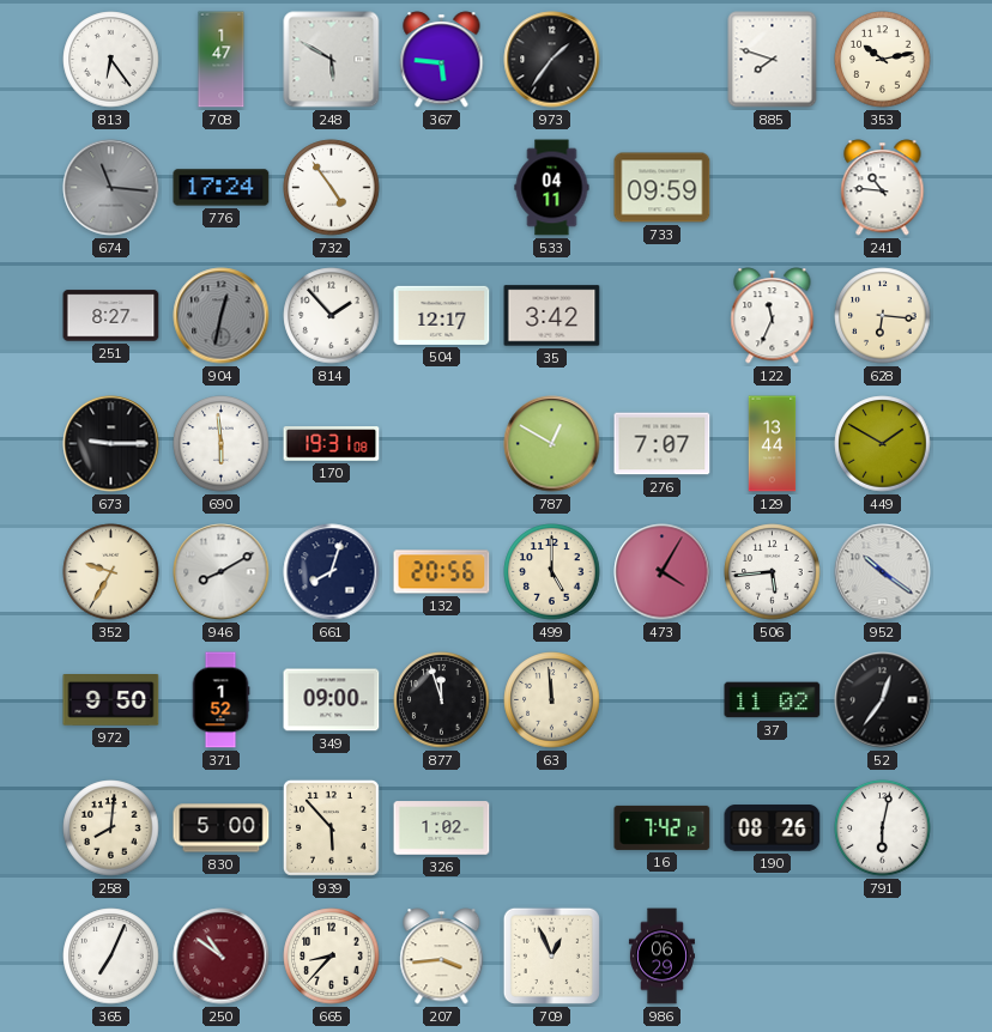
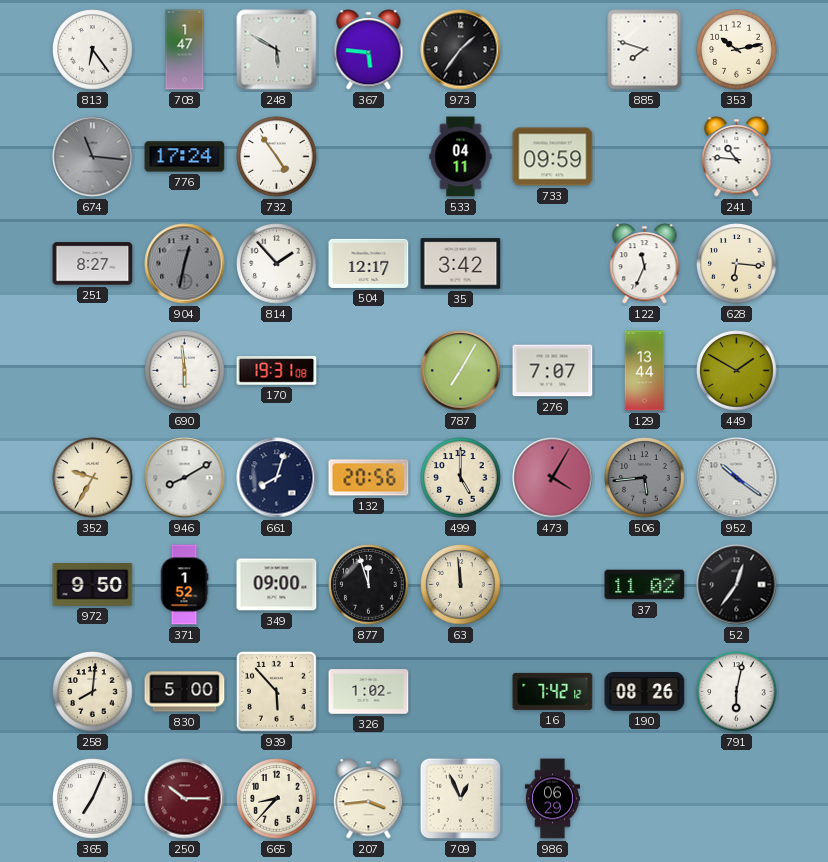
673: 9:15 -> none
787: 12:50 -> 7:05
506 dial: white -> grey
250: 10:51 -> 10:15
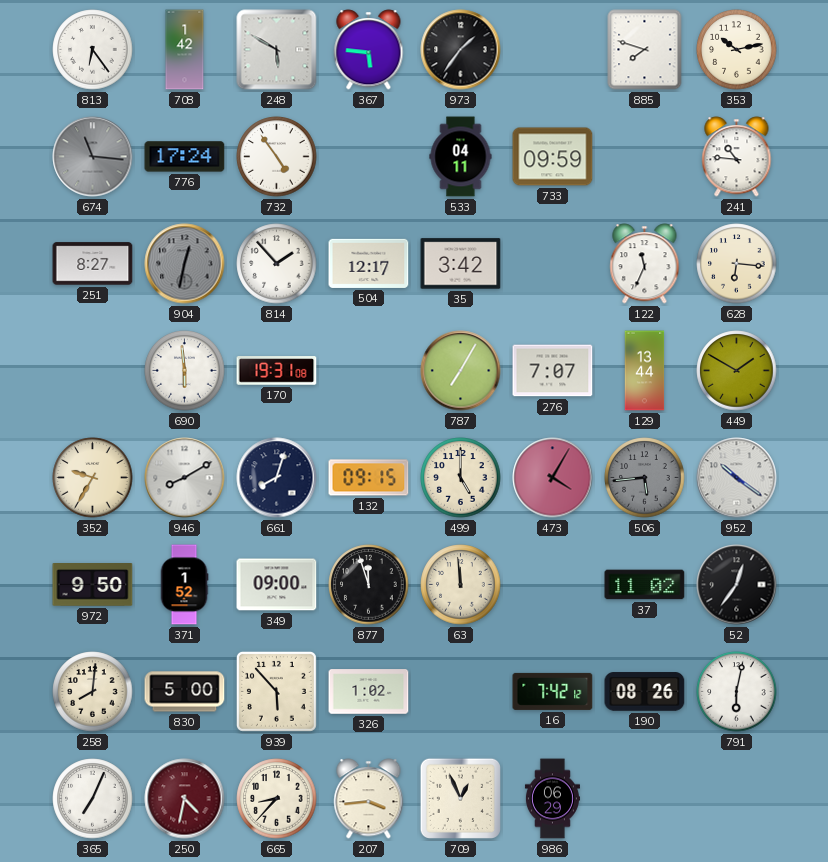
708: 1:47 -> 1:42
132: 20:56 -> 09:15
250: 10:15 -> 4:32
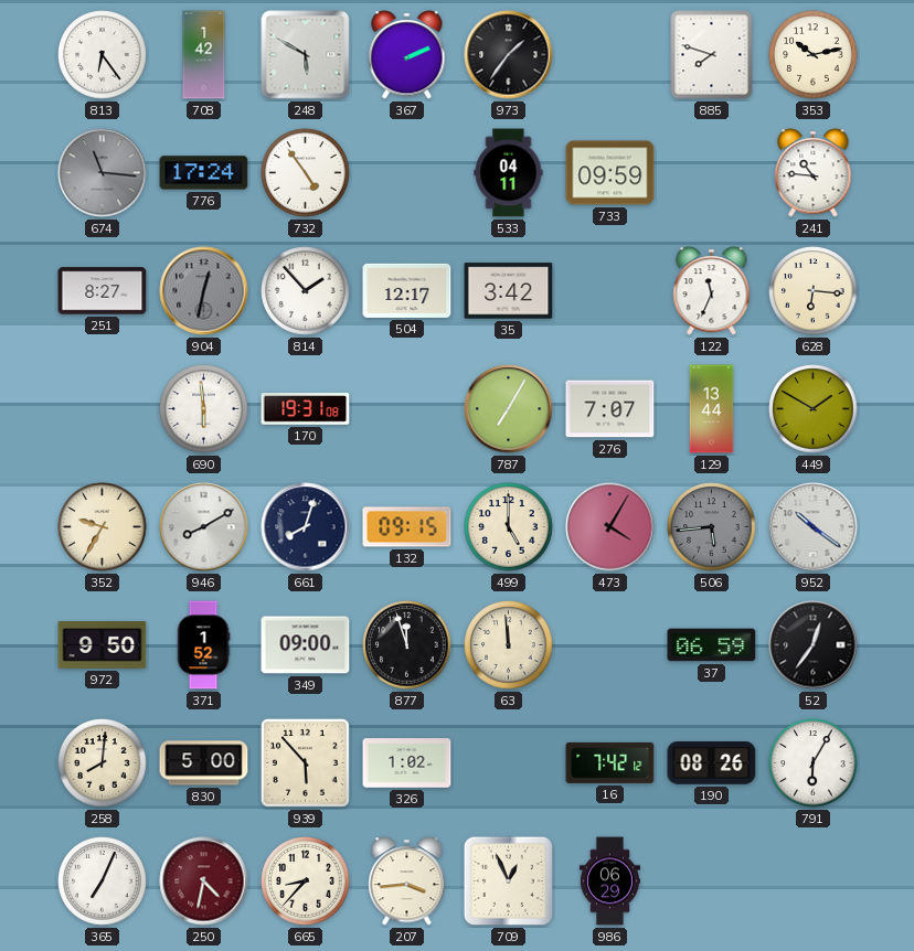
367: 5:46 -> 2:11
37: 11:02 -> 06:59
791: 6:02 -> 6:05
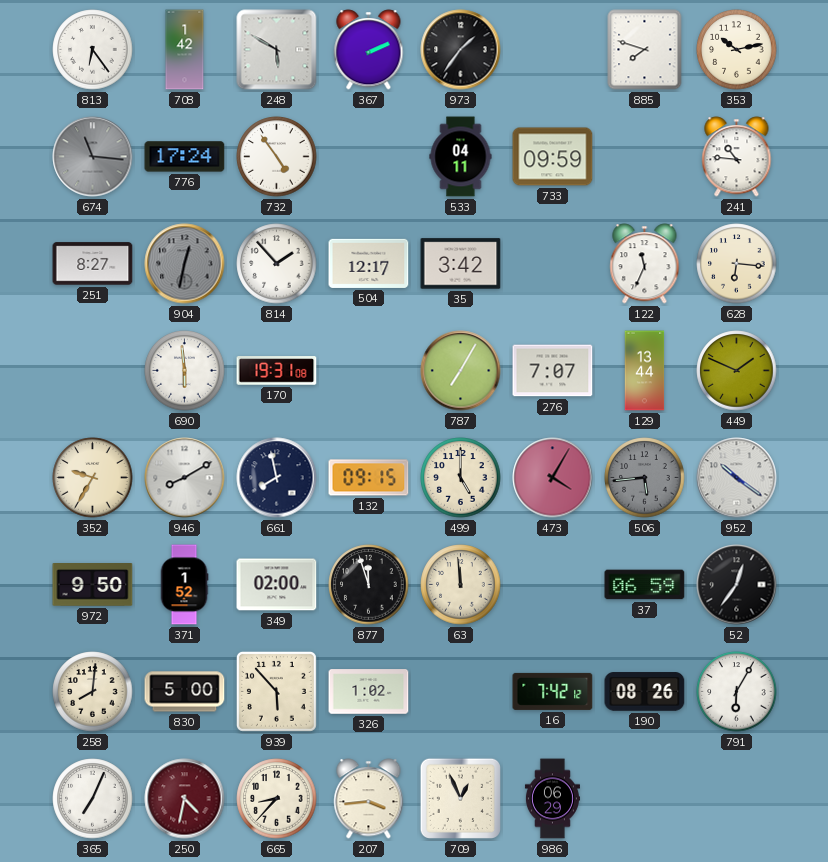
449: 1:50 -> 1:49
661: 8:03 -> 7:58
349: 09:00 -> 02:00
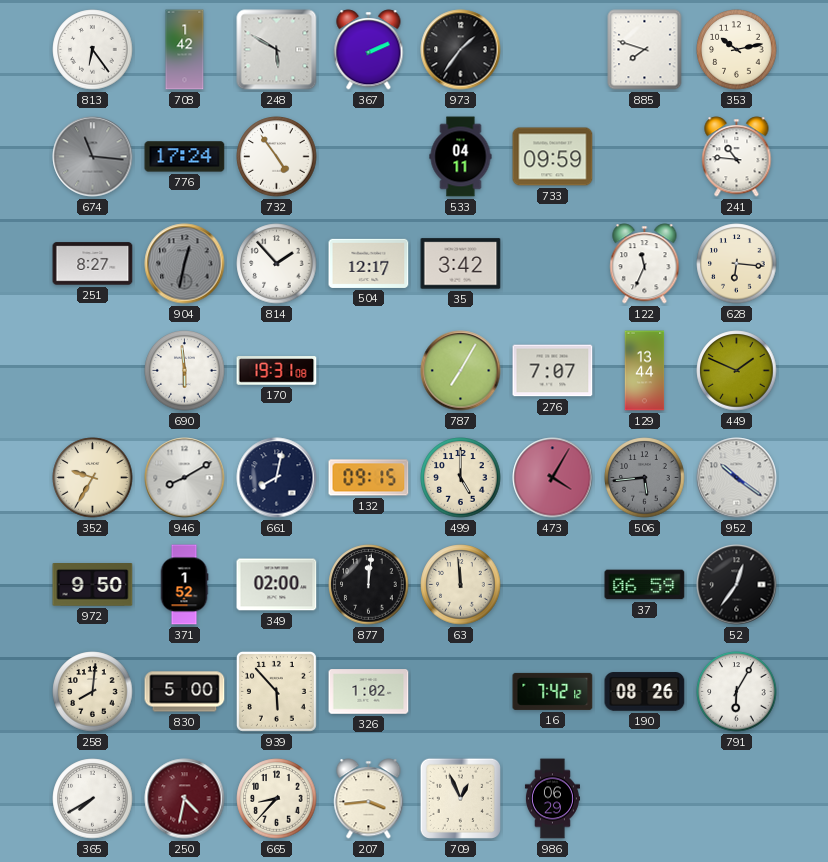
661: 7:58 -> 8:02
877: 11:57 -> 12:01
365: 7:04 -> 7:40
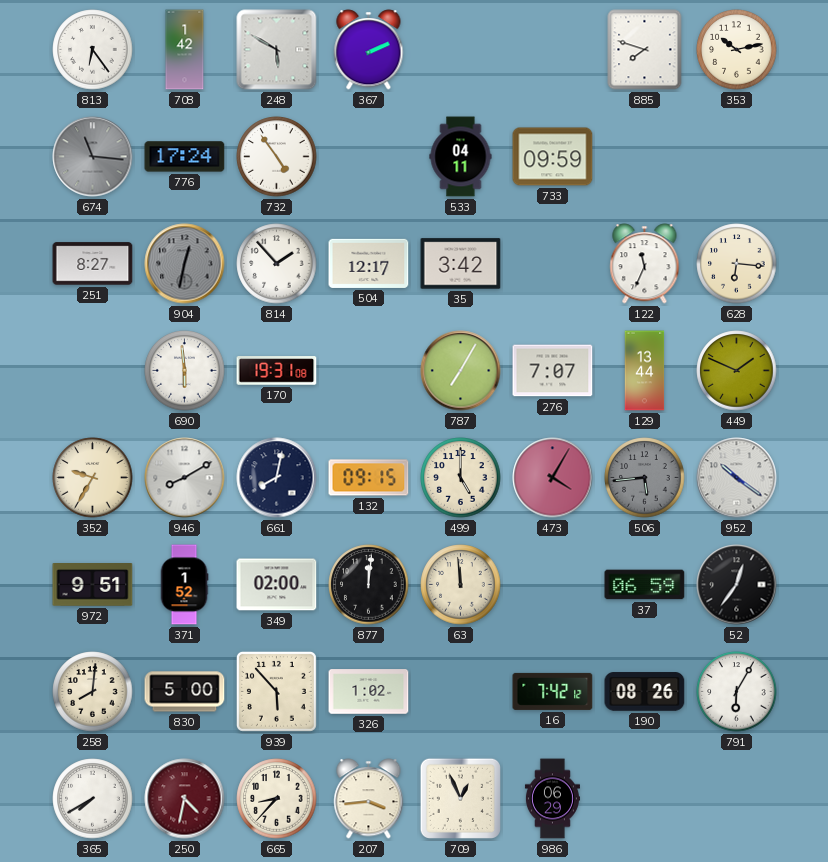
973: 1:36 -> none
241: 10:46 -> none
972: 9:50 -> 9:51
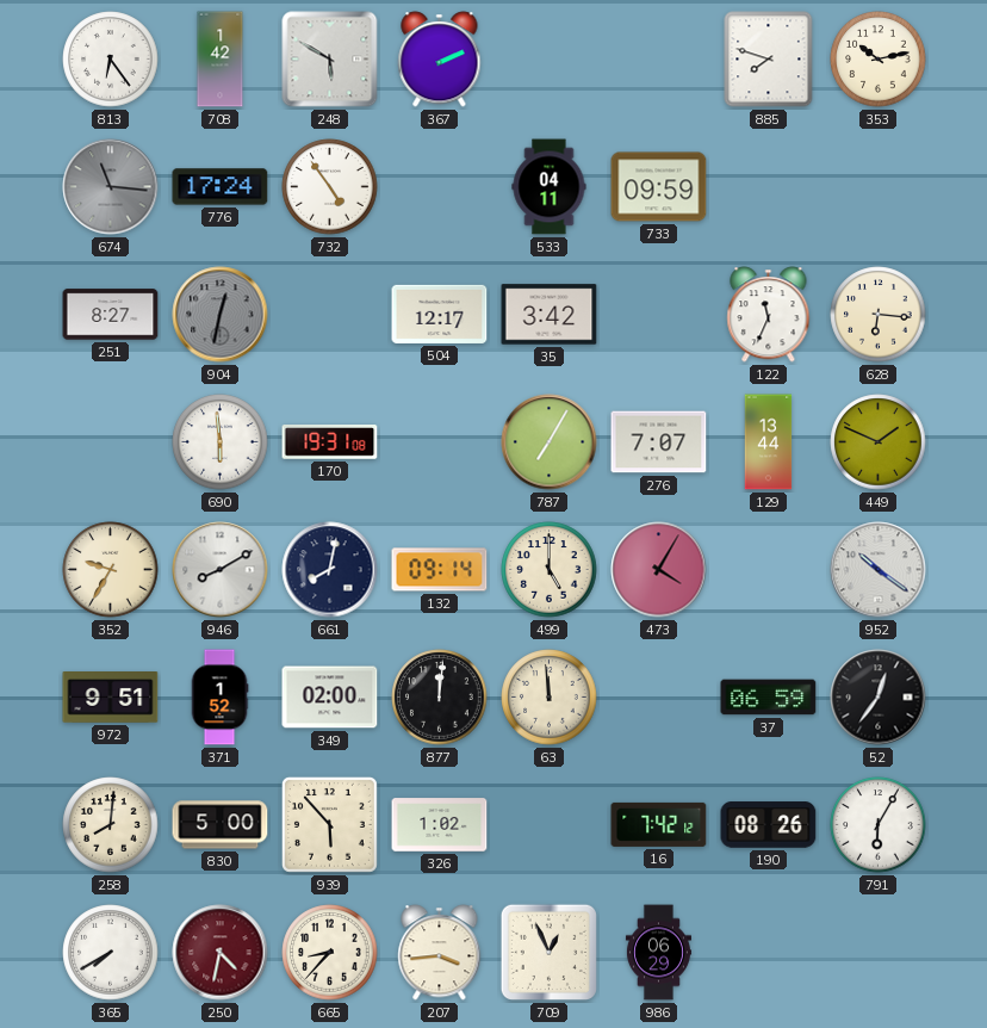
814: 1:53 -> none
132: 09:15 -> 09:14
506: 5:44 -> none
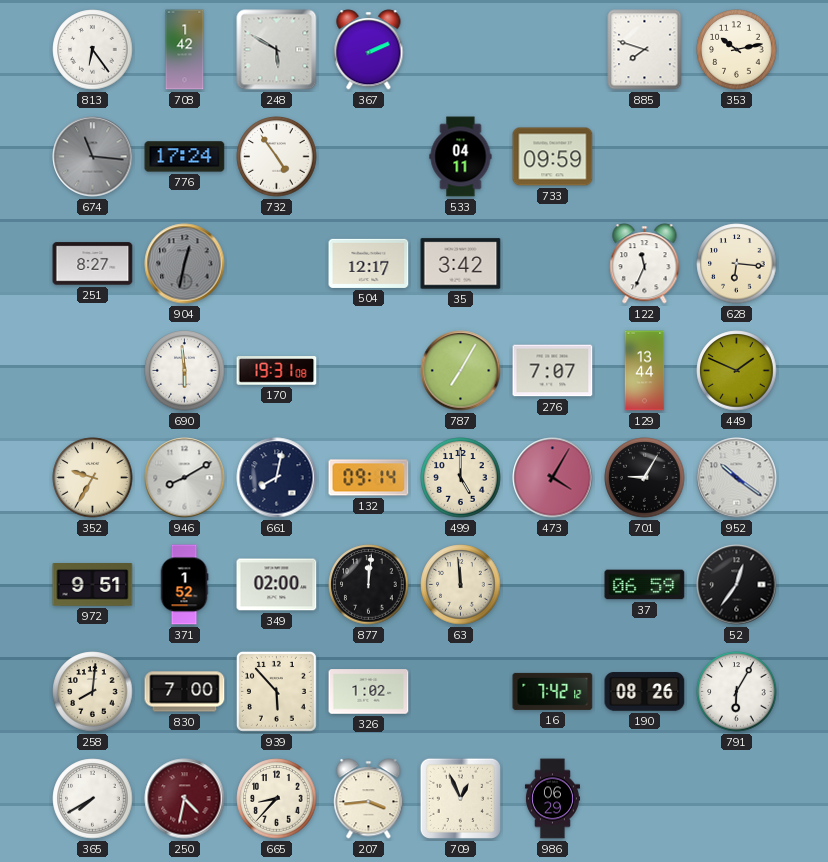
701: none -> 9:05
830: 5:00 -> 7:00
